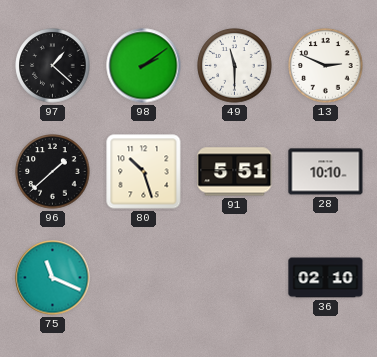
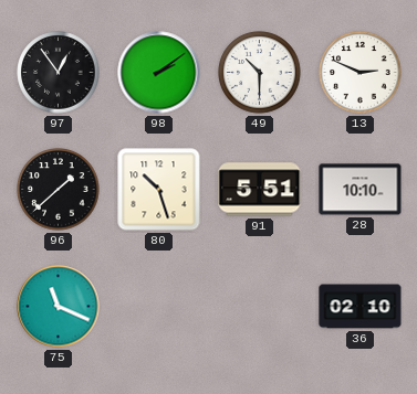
97: 1:22 -> 12:54
49: 11:30 -> 10:30
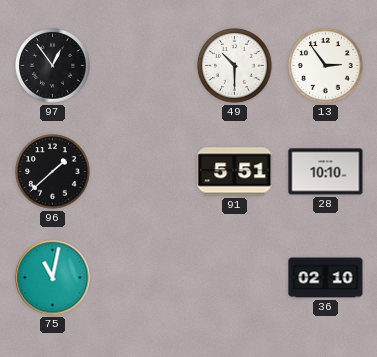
98: 2:09 -> none
13: 2:49 -> 2:54
80: 10:27 -> none
75: 11:19 -> 11:02
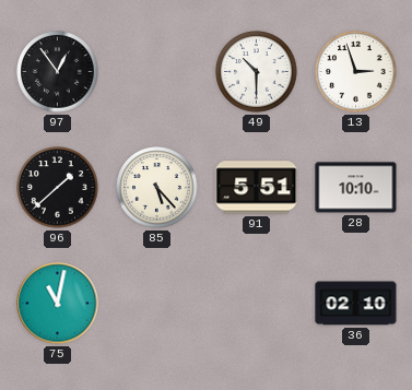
13: 2:54 -> 2:57
85: none -> 5:23
